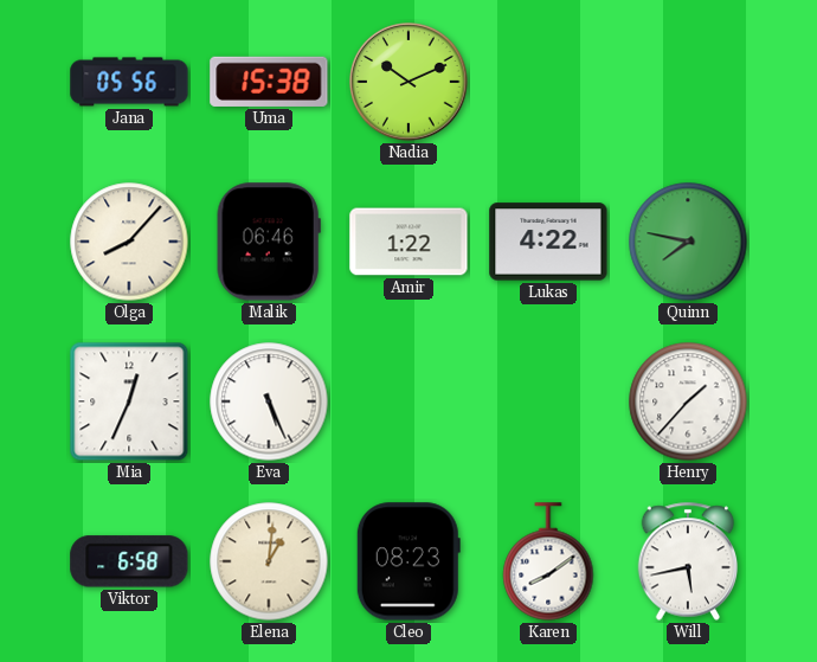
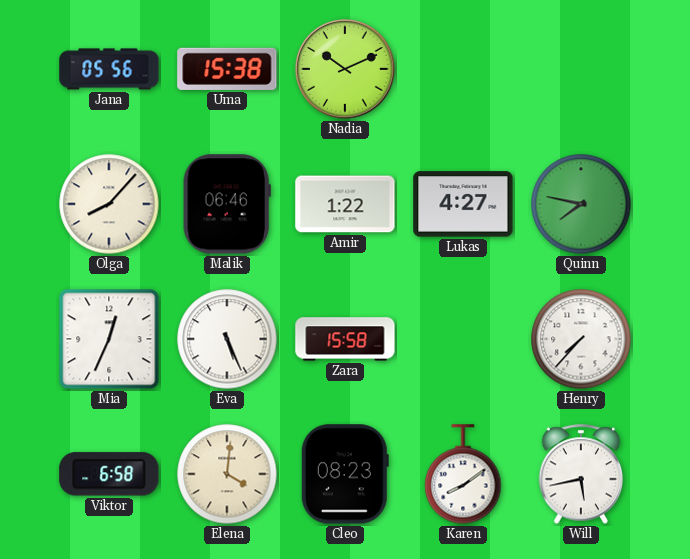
Lukas: 4:22 -> 4:27
Zara: none -> 15:58
Henry: 1:37 -> 7:37
Elena: 1:01 -> 4:01
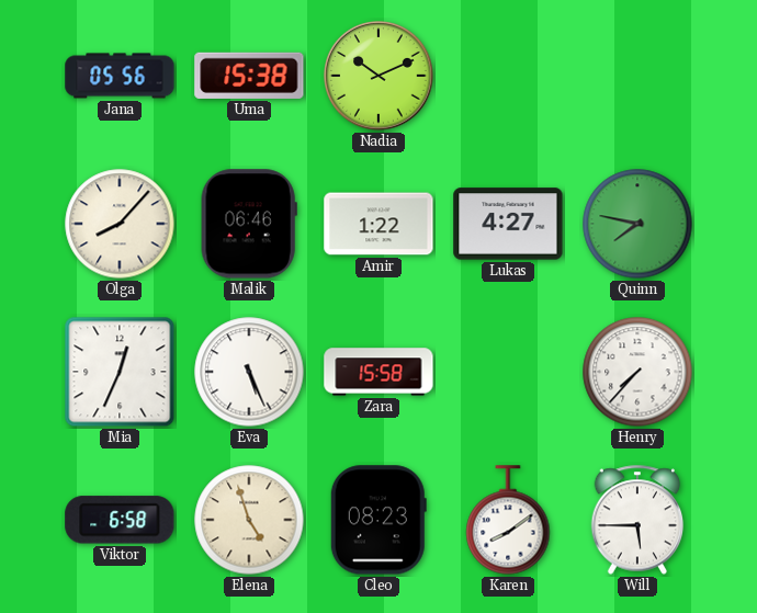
Elena: 4:01 -> 4:57
Will: 5:43 -> 5:45
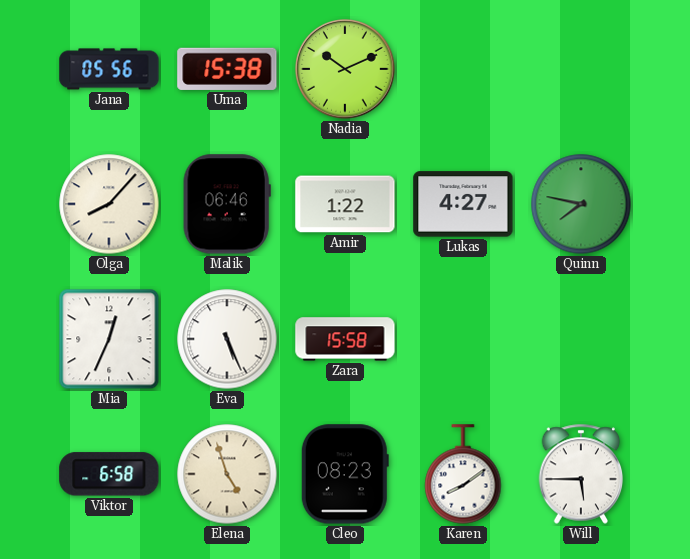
Henry: 7:37 -> none
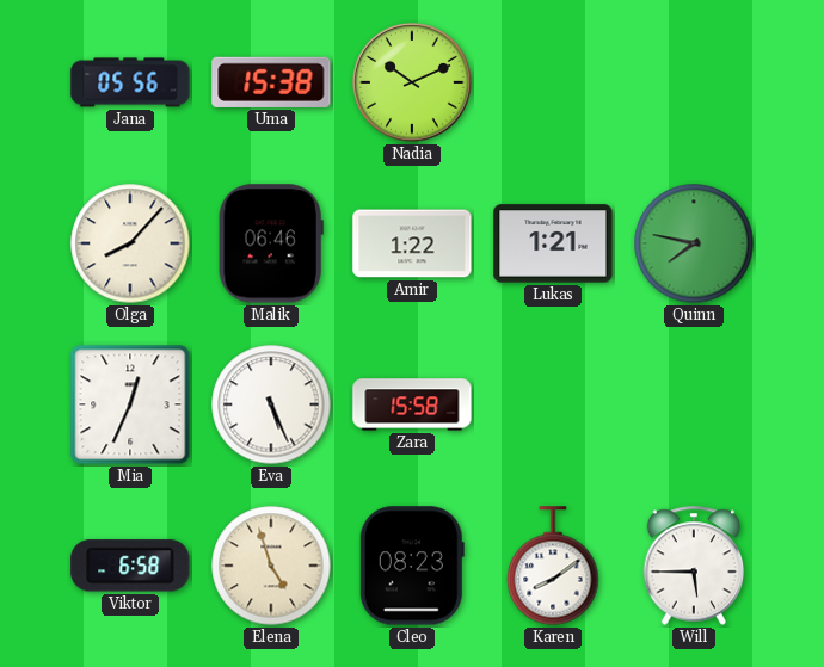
Lukas: 4:27 -> 1:21
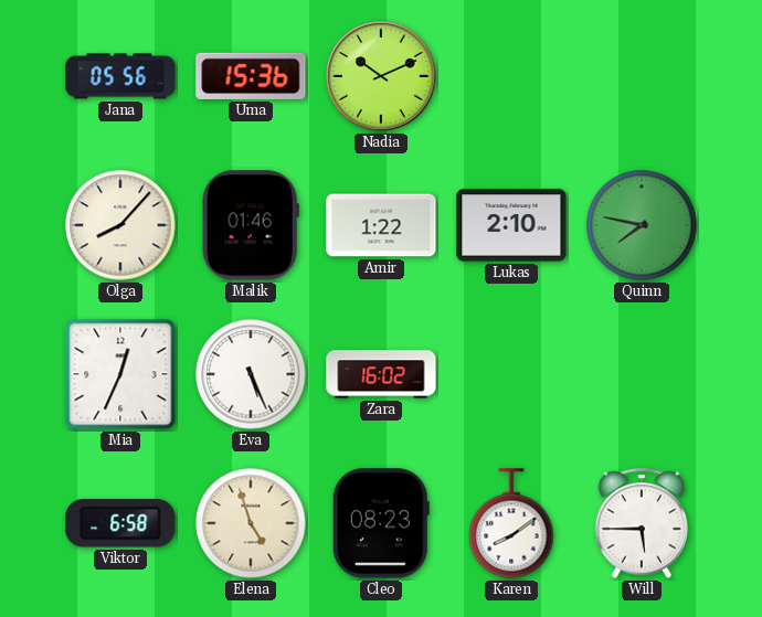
Uma: 15:38 -> 15:36
Malik: 06:46 -> 01:46
Lukas: 1:21 -> 2:10
Zara: 15:58 -> 16:02
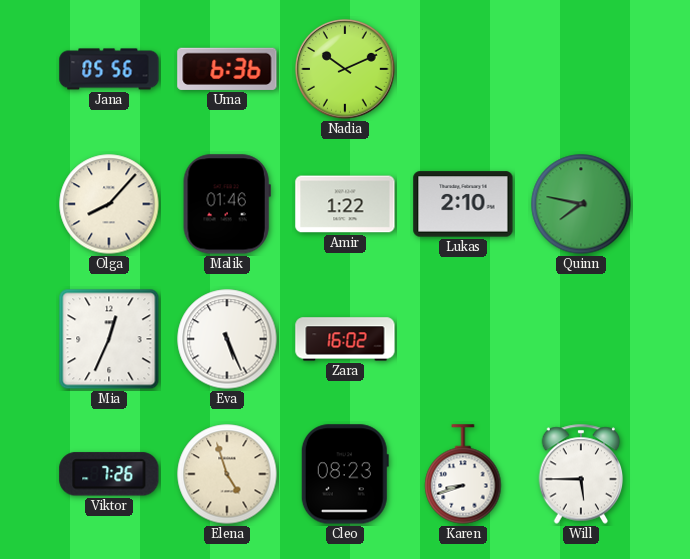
Uma: 15:36 -> 6:36
Viktor: 6:58 -> 7:26
Karen: 8:09 -> 8:42
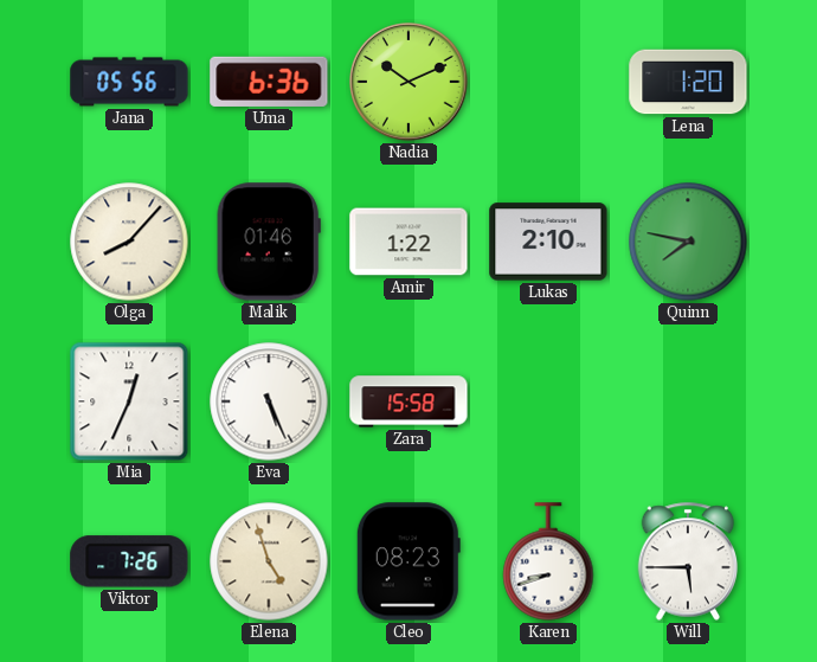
Lena: none -> 1:20
Zara: 16:02 -> 15:58
